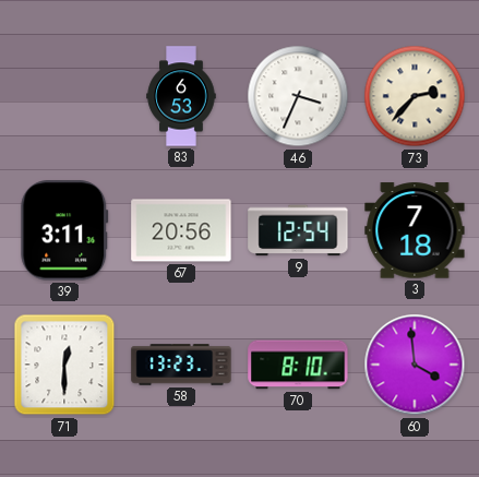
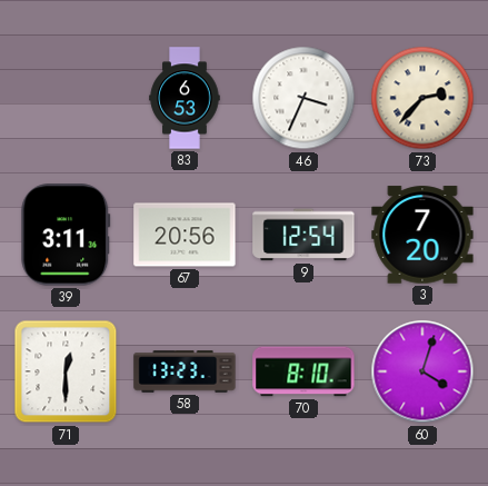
3: 7:18 -> 7:20
60: 3:59 -> 4:03
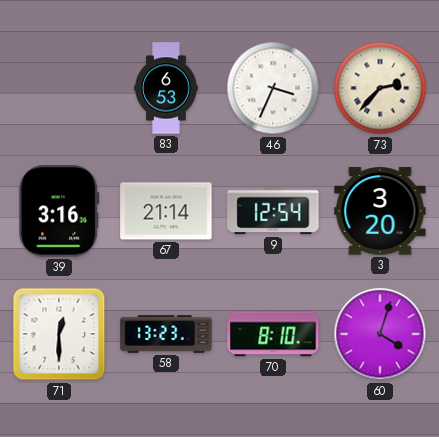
39: 3:11 -> 3:16
67: 20:56 -> 21:14
3: 7:20 -> 3:20
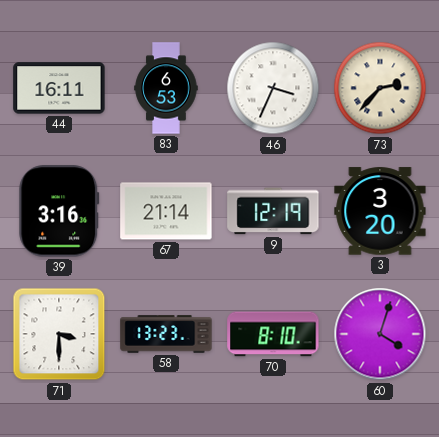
44: none -> 16:11
9: 12:54 -> 12:19
71: 12:30 -> 3:30
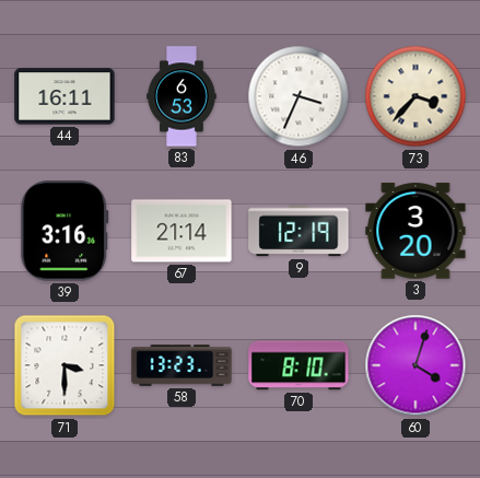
73: 2:37 -> 3:37
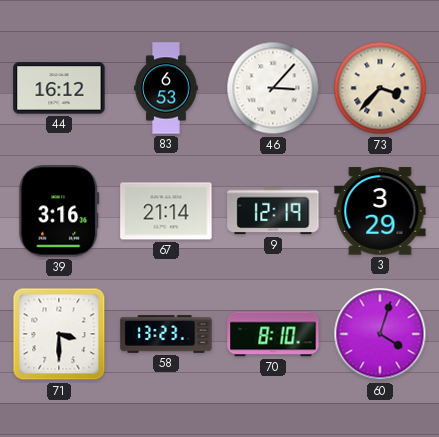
44: 16:11 -> 16:12
46: 3:34 -> 3:07
3: 3:20 -> 3:29
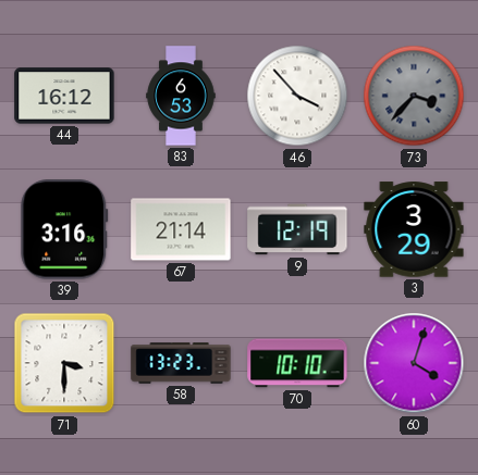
46: 3:07 -> 3:53
73 dial: cream -> grey
70: 8:10 -> 10:10
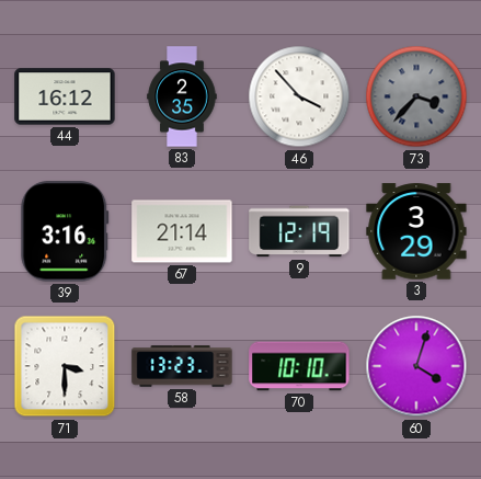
83: 6:53 -> 2:35
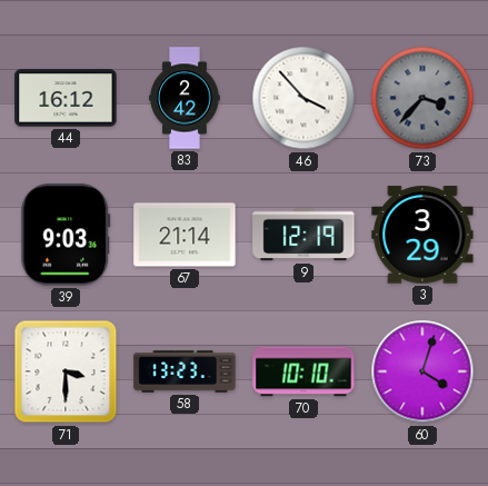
83: 2:35 -> 2:42
39: 3:16 -> 9:03
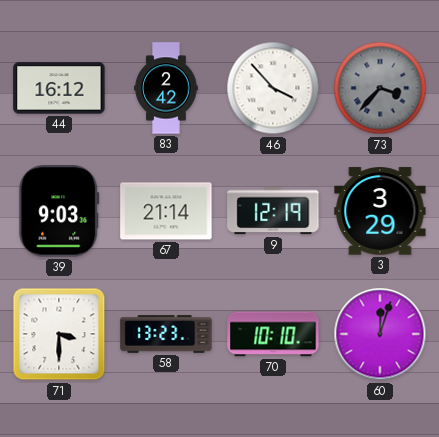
60: 4:03 -> 12:03
